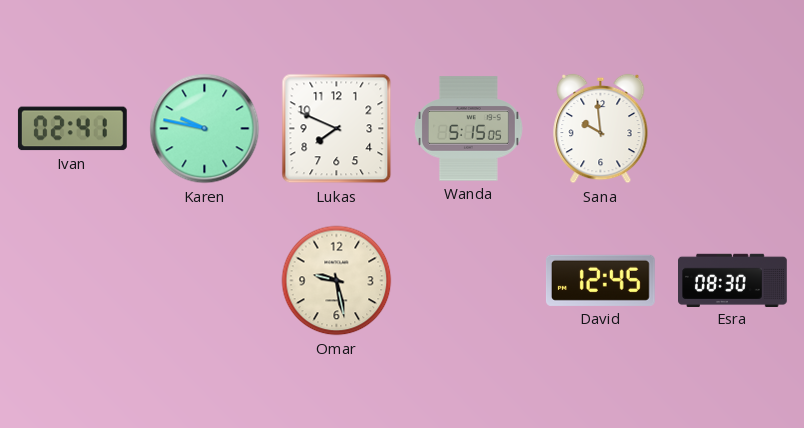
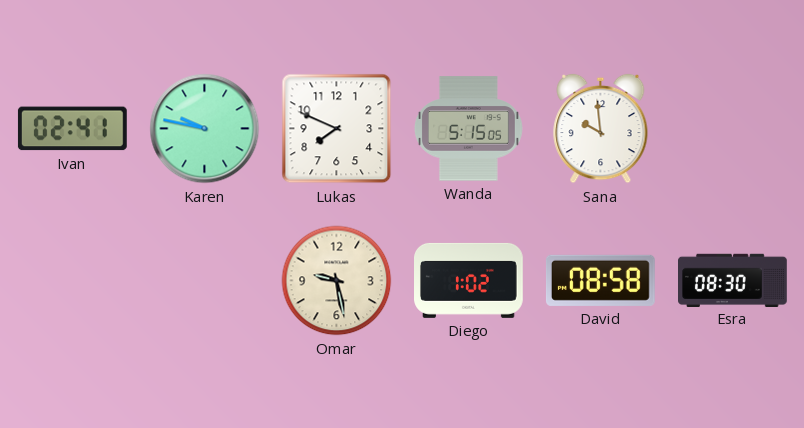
Diego: none -> 1:02
David: 12:45 -> 08:58
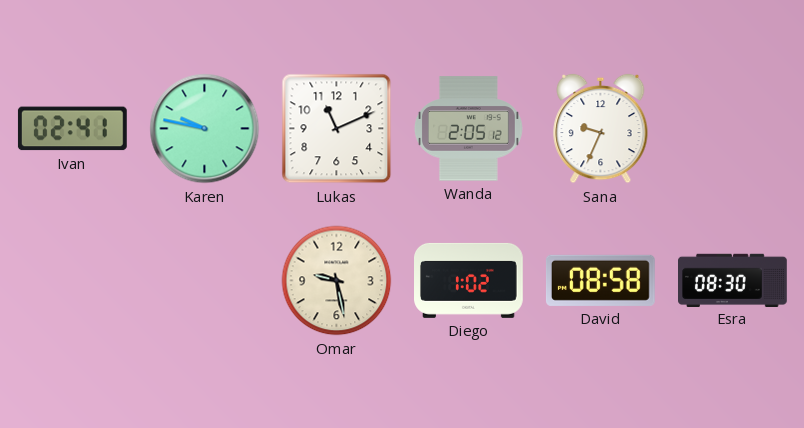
Lukas: 7:49 -> 11:11
Wanda: 5:15 -> 2:05
Sana: 9:59 -> 9:34
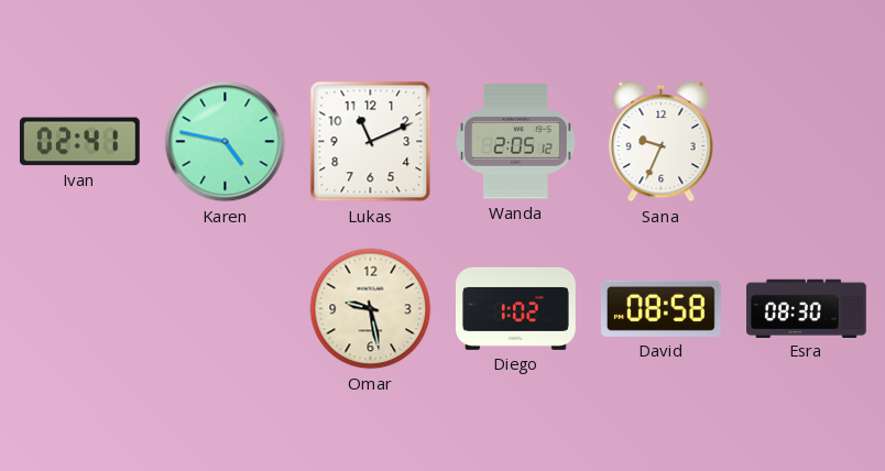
Karen: 9:47 -> 4:47
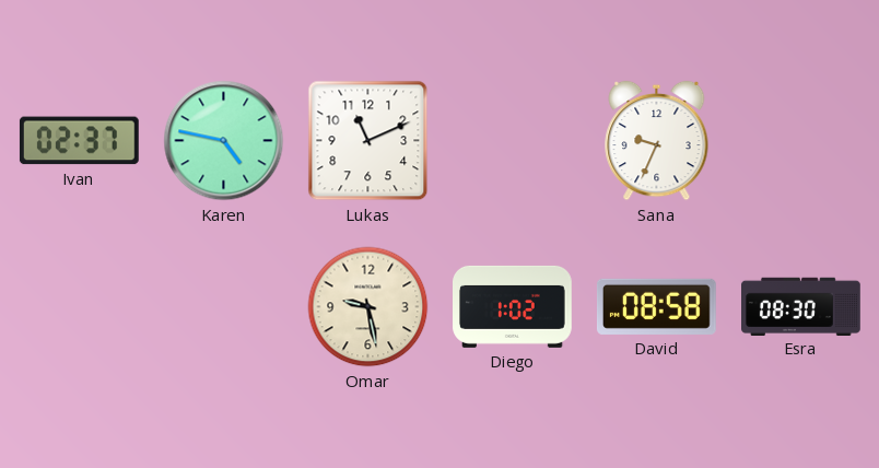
Ivan: 02:41 -> 02:37
Wanda: 2:05 -> none
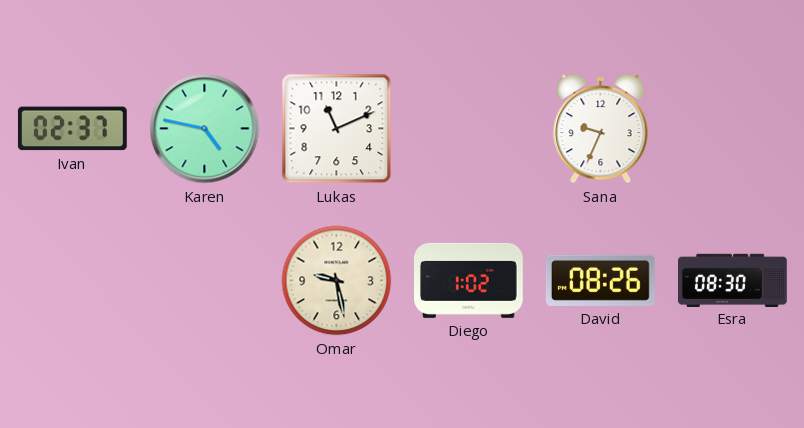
David: 08:58 -> 08:26
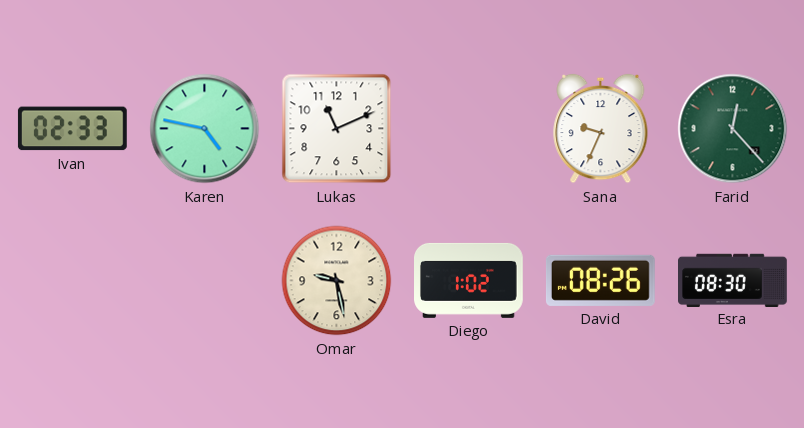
Ivan: 02:37 -> 02:33
Farid: none -> 12:23
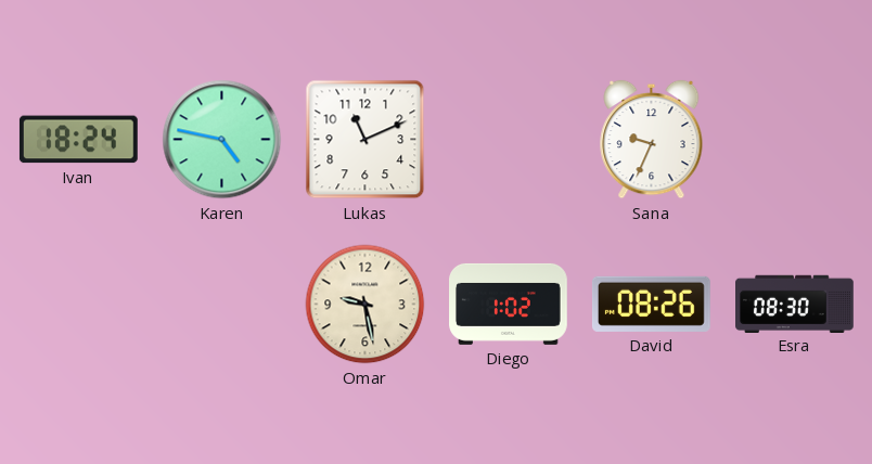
Ivan: 02:33 -> 18:24
Farid: 12:23 -> none
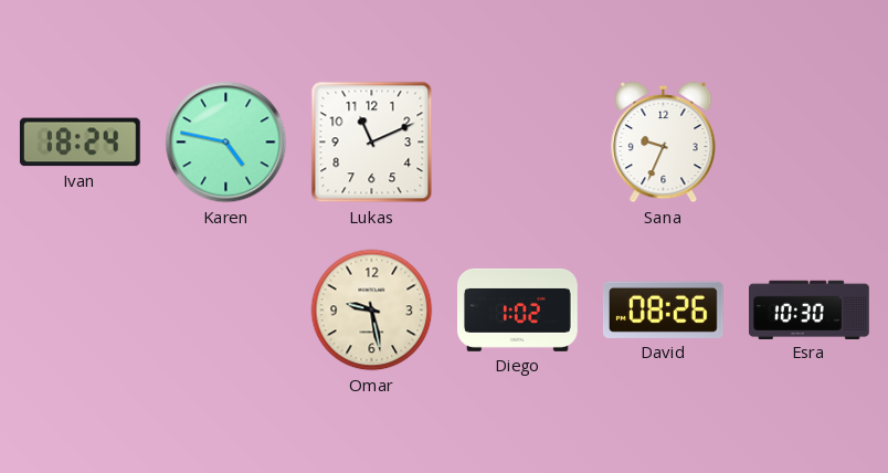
Esra: 08:30 -> 10:30
